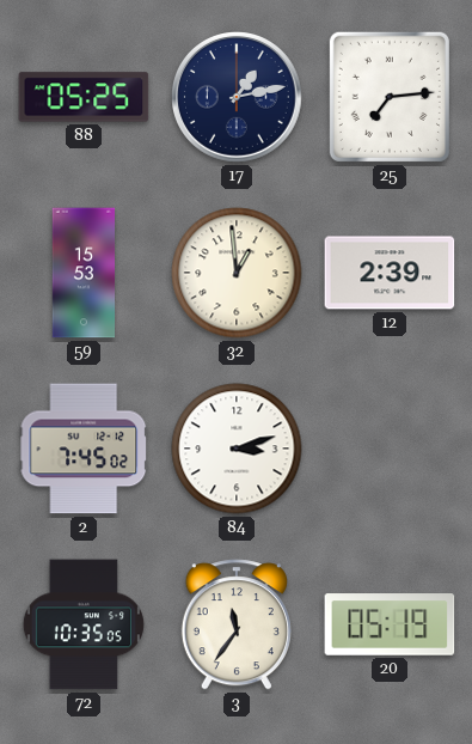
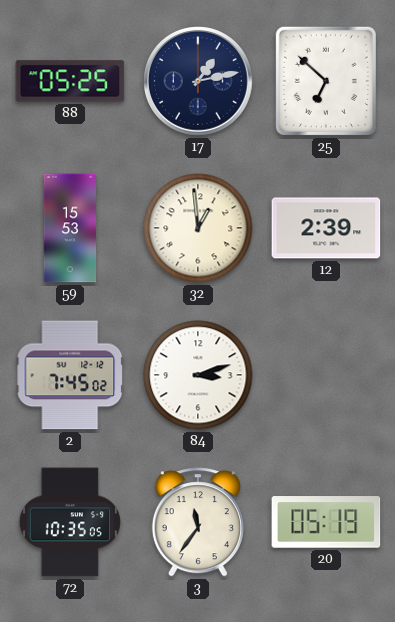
25: 7:14 -> 6:52
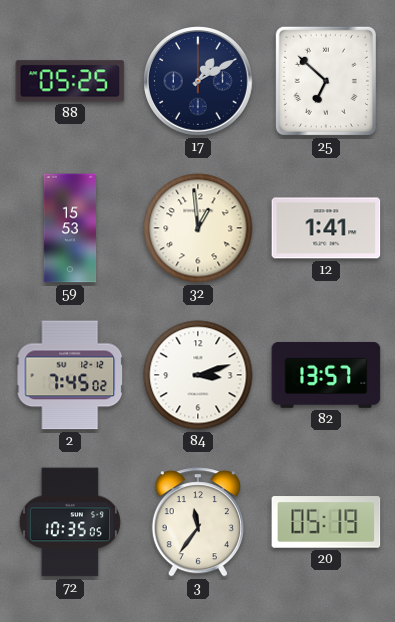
17: 1:13 -> 1:10
12: 2:39 -> 1:41
82: none -> 13:57
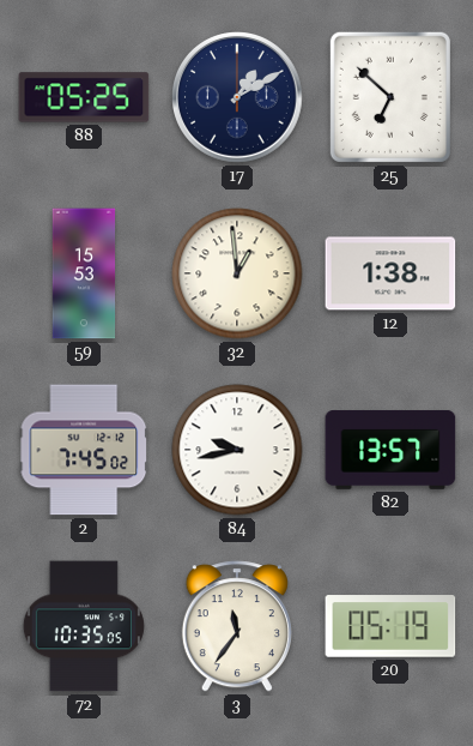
12: 1:41 -> 1:38
84: 3:12 -> 9:43
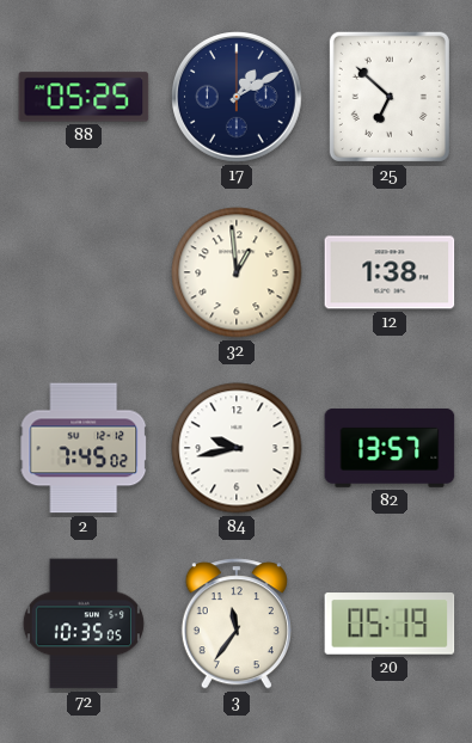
59: 15:53 -> none
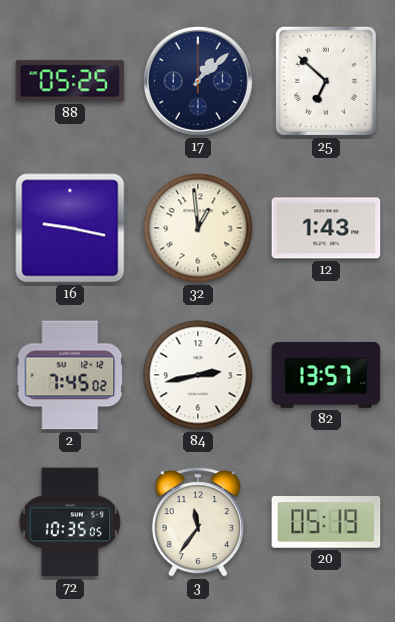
17: 1:10 -> 1:08
16: none -> 9:17
12: 1:38 -> 1:43
84: 9:43 -> 2:43
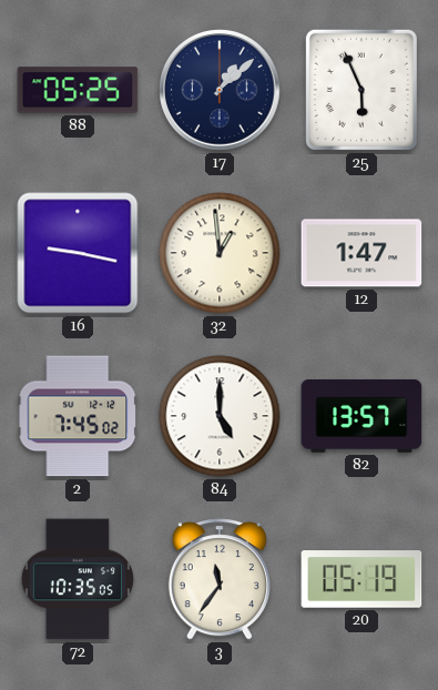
25: 6:52 -> 5:56
12: 1:43 -> 1:47
84: 2:43 -> 5:00
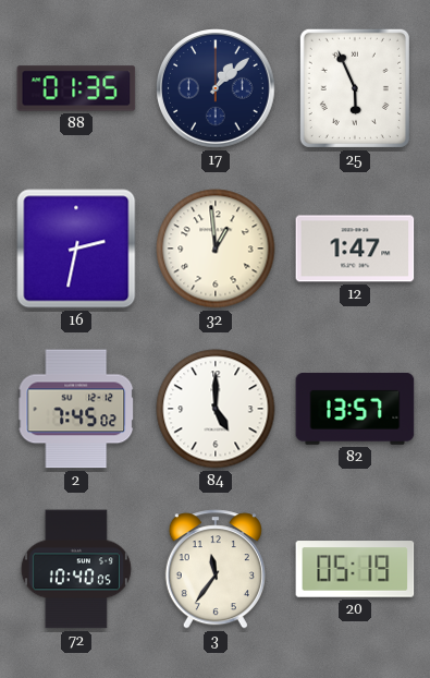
88: 05:25 -> 01:35
16: 9:17 -> 2:32
72: 10:35 -> 10:40
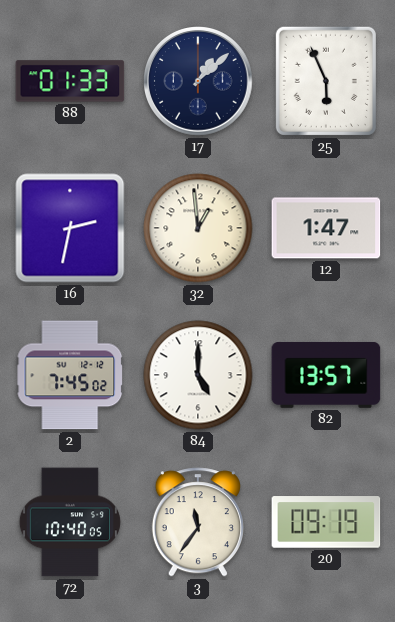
88: 01:35 -> 01:33
20: 05:19 -> 09:19
